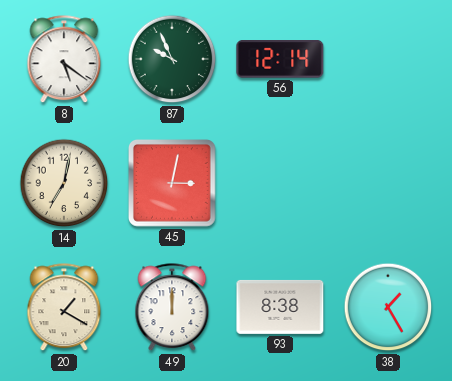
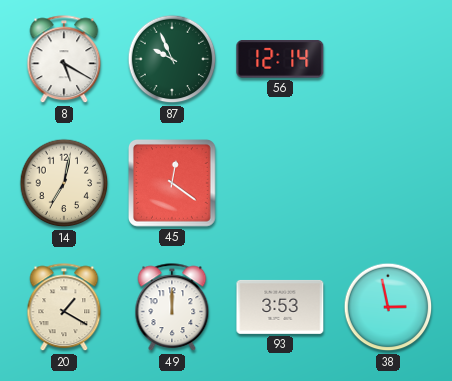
8: 5:21 -> 5:20
45: 3:02 -> 12:21
93: 8:38 -> 3:53
38: 1:25 -> 2:58
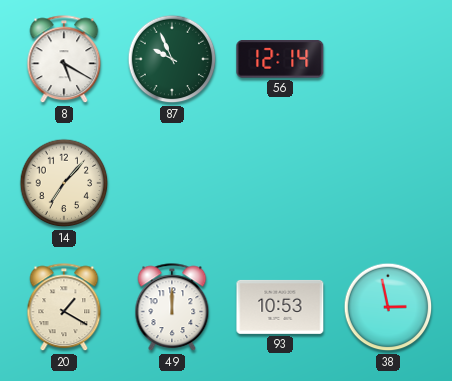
14: 7:02 -> 7:07
45: 12:21 -> none
93: 3:53 -> 10:53
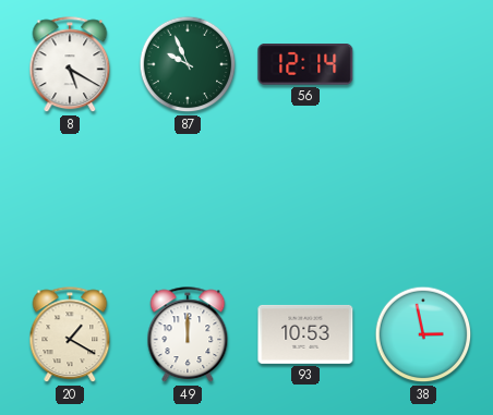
14: 7:07 -> none
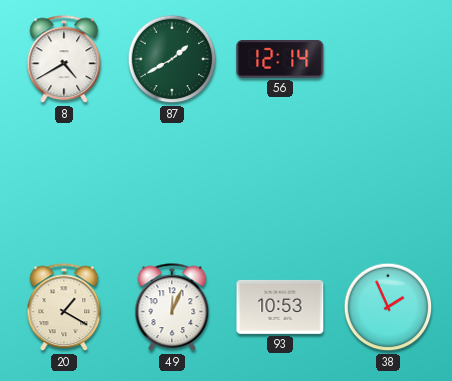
8: 5:20 -> 4:40
87: 9:56 -> 1:40
49: 12:00 -> 12:04
38: 2:58 -> 1:56
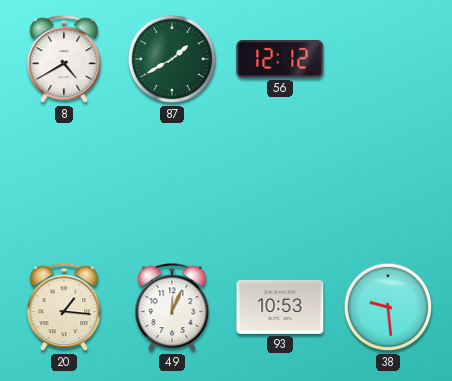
56: 12:14 -> 12:12
20: 1:20 -> 1:16
38: 1:56 -> 9:29
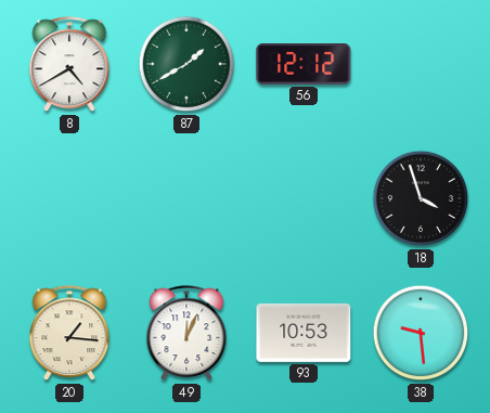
18: none -> 3:57
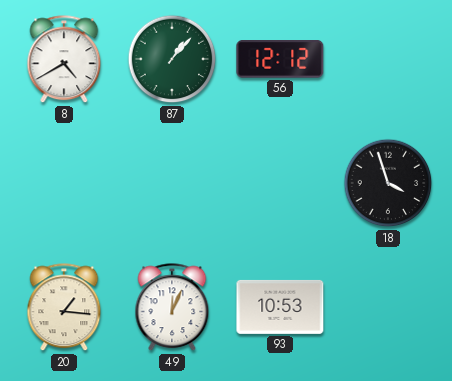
87: 1:40 -> 1:07
38: 9:29 -> none
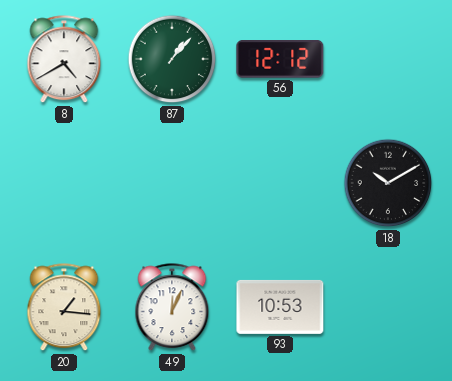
18: 3:57 -> 10:10
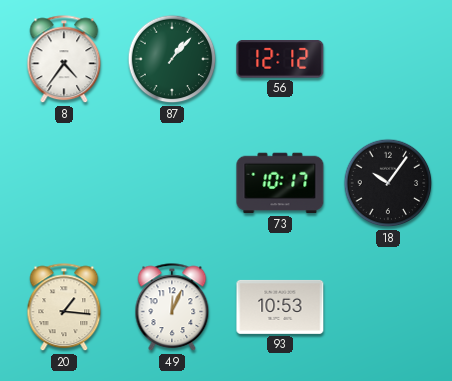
8: 4:40 -> 4:36
73: none -> 10:17
18: 10:10 -> 10:06
